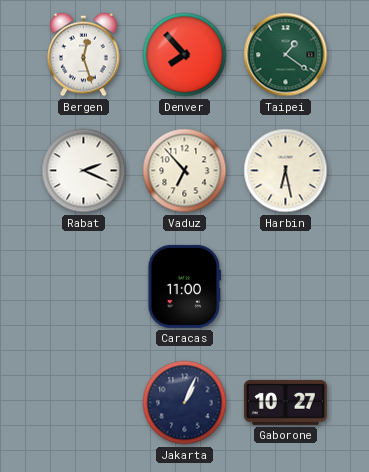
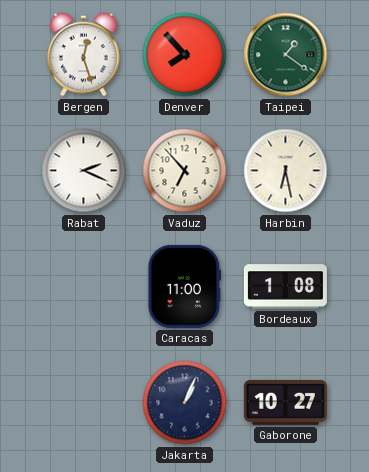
Bordeaux: none -> 1:08
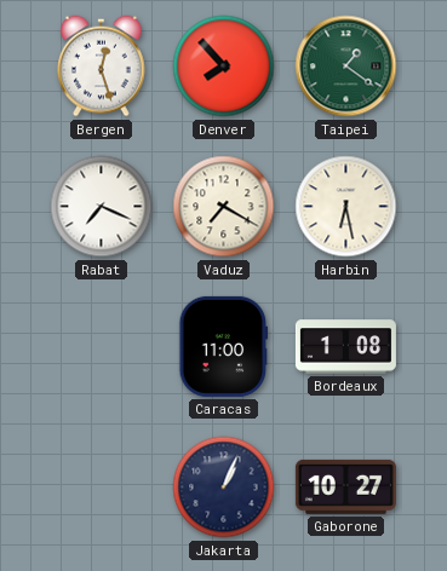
Rabat: 2:19 -> 7:19
Vaduz: 6:53 -> 7:20
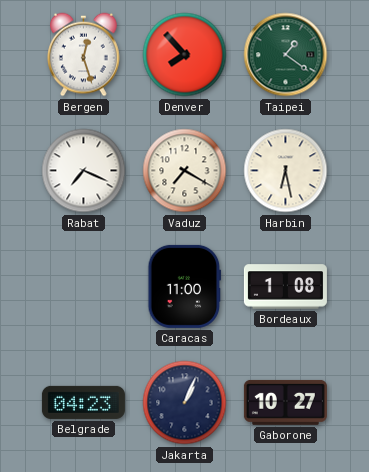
Belgrade: none -> 04:23
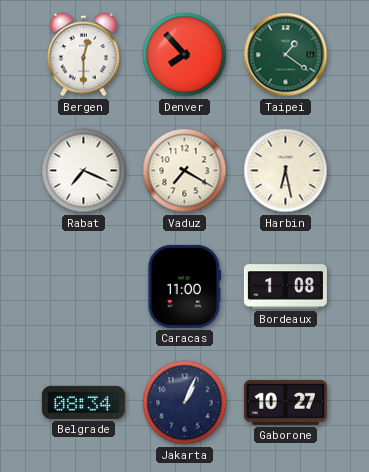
Bergen: 12:27 -> 12:30
Belgrade: 04:23 -> 08:34
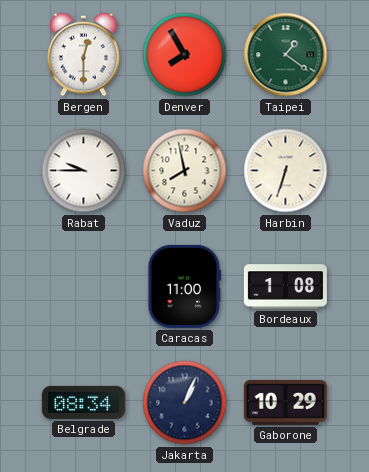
Denver: 7:53 -> 7:55
Rabat: 7:19 -> 9:45
Vaduz: 7:20 -> 7:58
Harbin: 6:28 -> 6:33
Gaborone: 10:27 -> 10:29
